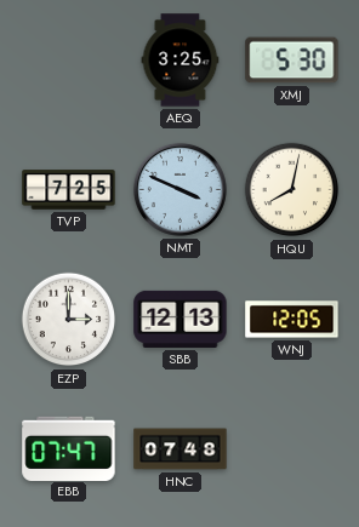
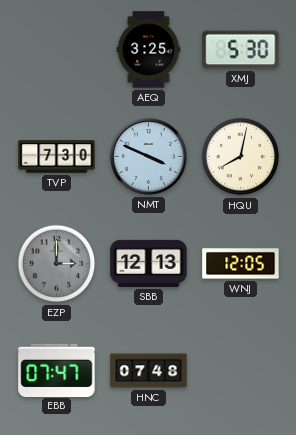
TVP: 7:25 -> 7:30
EZP dial: white -> grey
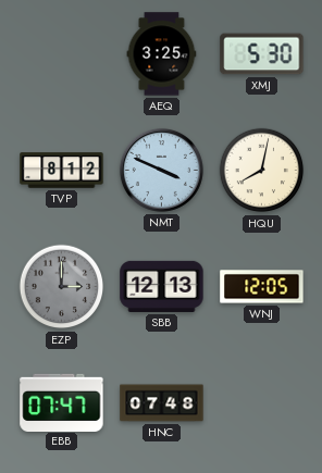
TVP: 7:30 -> 8:12
